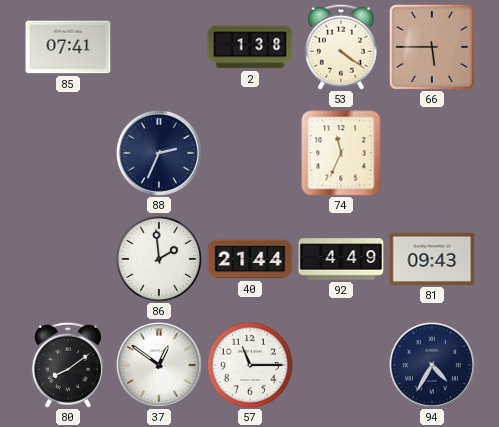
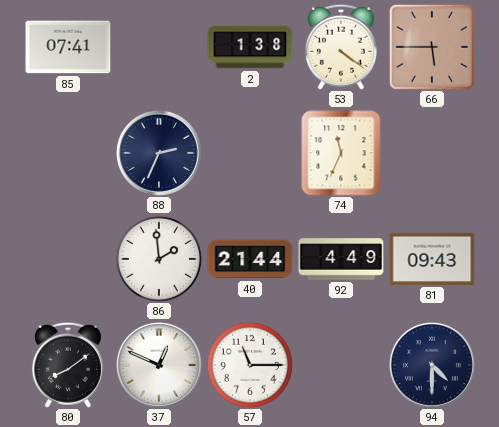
37: 12:51 -> 12:49
94: 4:35 -> 4:30
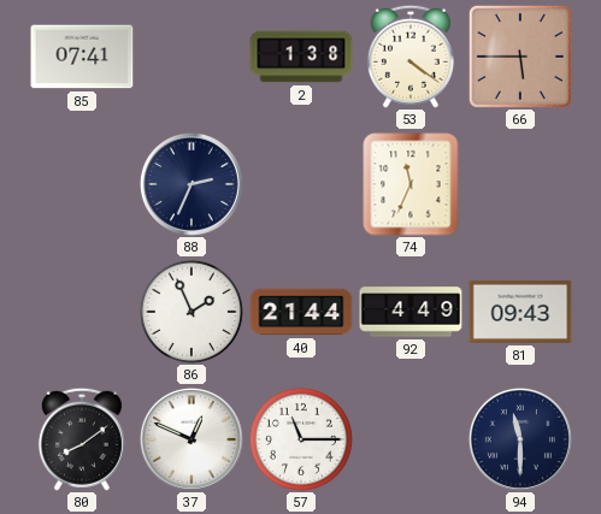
86: 1:59 -> 1:56
94: 4:30 -> 11:30
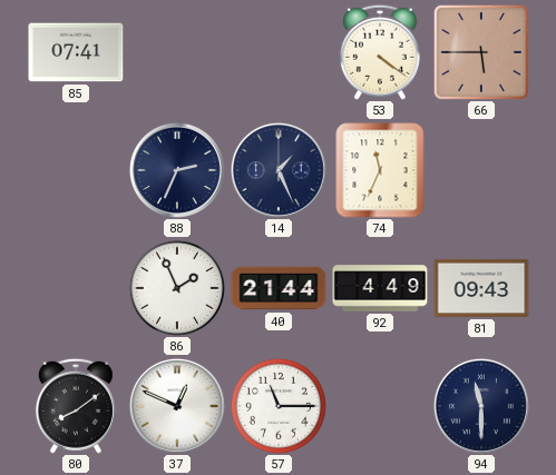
2: 1:38 -> none
14: none -> 1:26
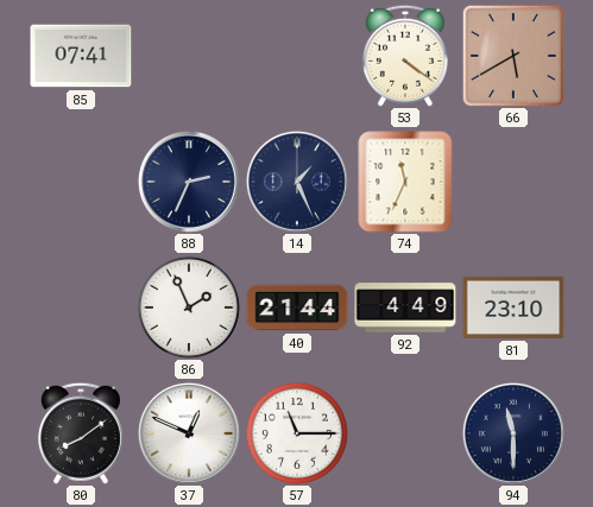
66: 5:45 -> 5:40
81: 09:43 -> 23:10
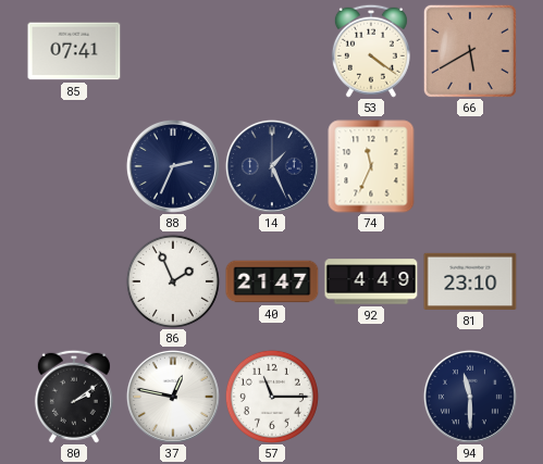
40: 21:44 -> 21:47
80: 8:09 -> 2:09
37: 12:49 -> 12:47
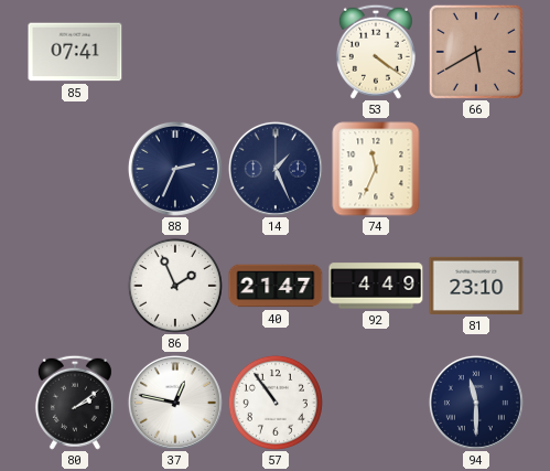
57: 11:15 -> 10:54
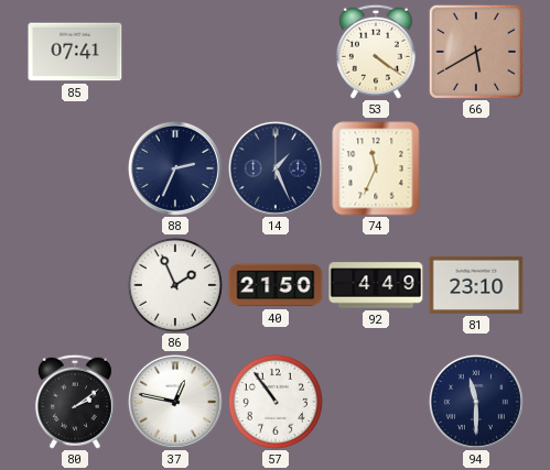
40: 21:47 -> 21:50
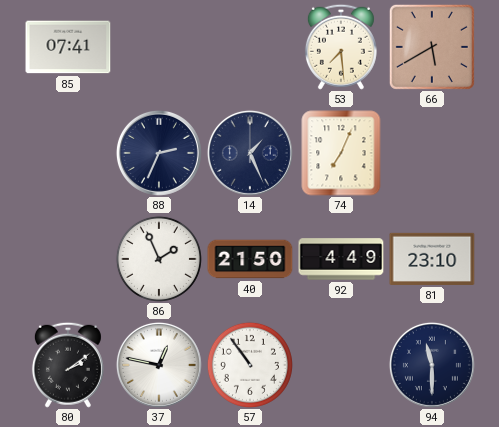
53: 4:21 -> 7:29
74: 11:34 -> 7:04
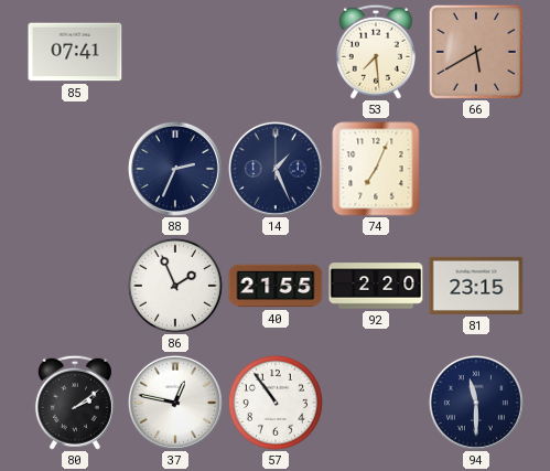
40: 21:50 -> 21:55
92: 4:49 -> 2:20
81: 23:10 -> 23:15
